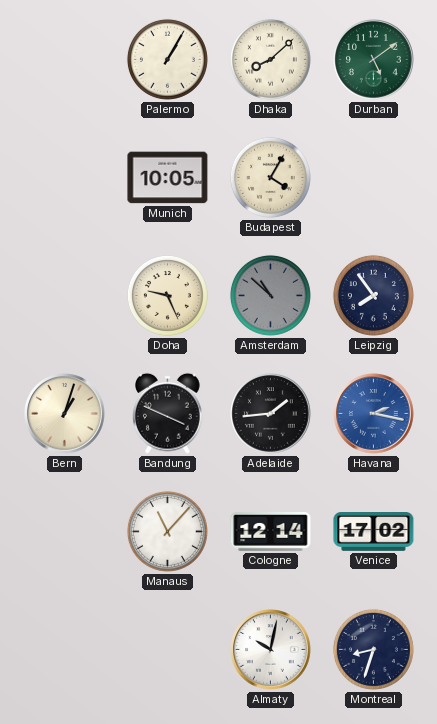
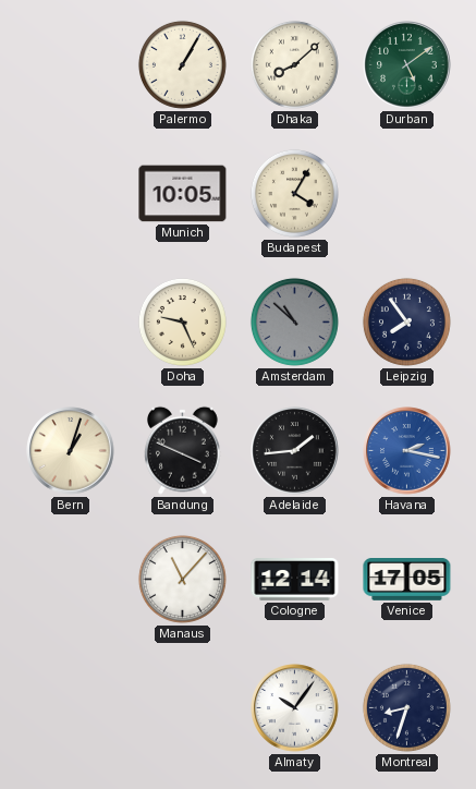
Venice: 17:02 -> 17:05
Almaty: 10:02 -> 10:06
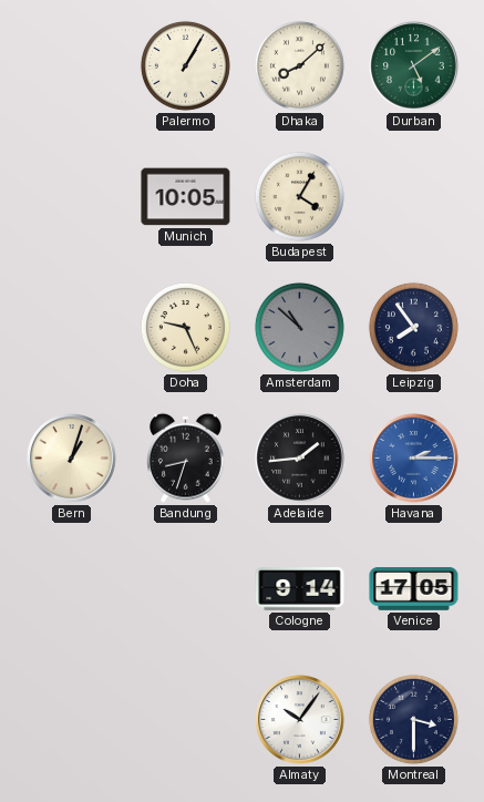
Bandung: 3:49 -> 8:33
Havana: 2:17 -> 2:15
Manaus: 11:07 -> none
Cologne: 12:14 -> 9:14
Montreal: 8:33 -> 3:30
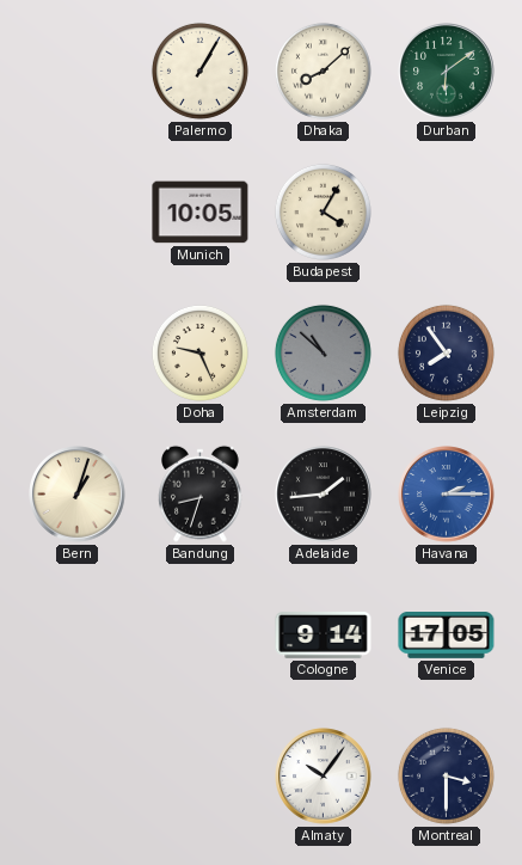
Durban: 5:09 -> 6:09
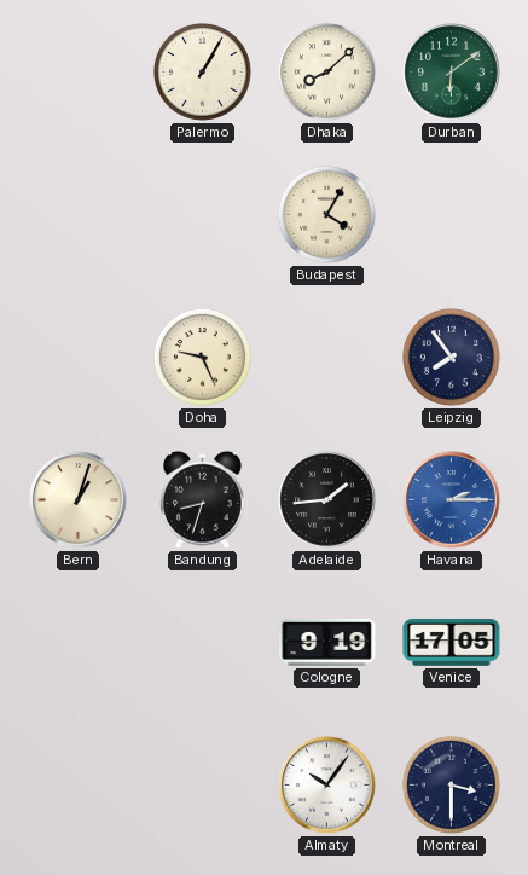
Munich: 10:05 -> none
Amsterdam: 10:52 -> none
Cologne: 9:14 -> 9:19
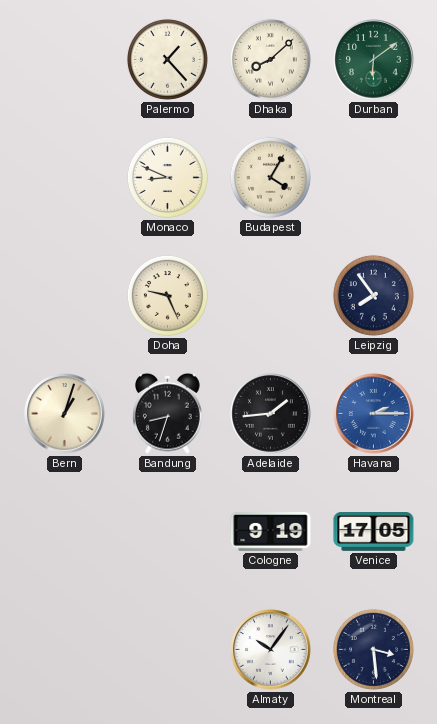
Palermo: 1:05 -> 1:23
Monaco: none -> 8:49
Montreal: 3:30 -> 3:29
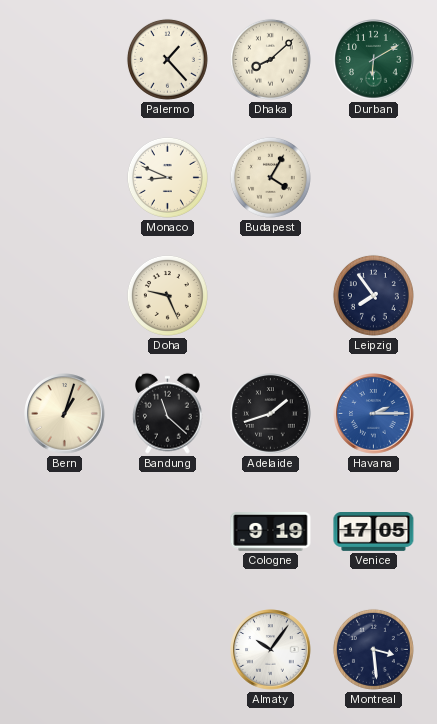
Durban: 6:09 -> 6:10
Bandung: 8:33 -> 11:22
Adelaide: 1:44 -> 1:42
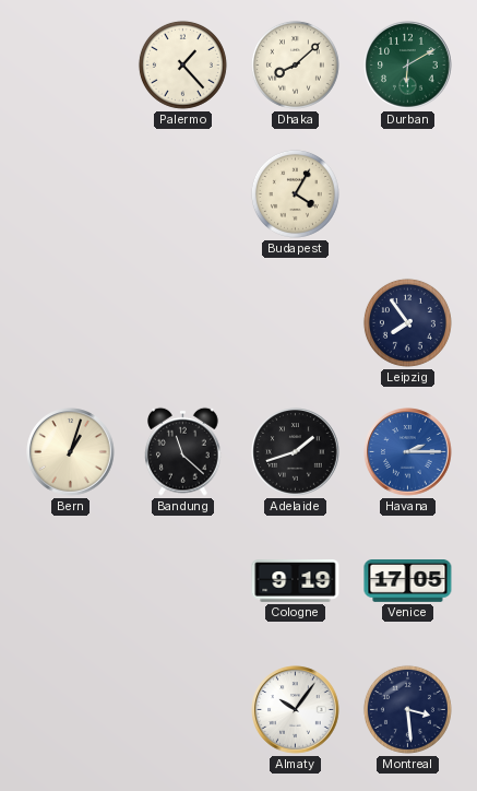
Monaco: 8:49 -> none
Doha: 9:26 -> none
